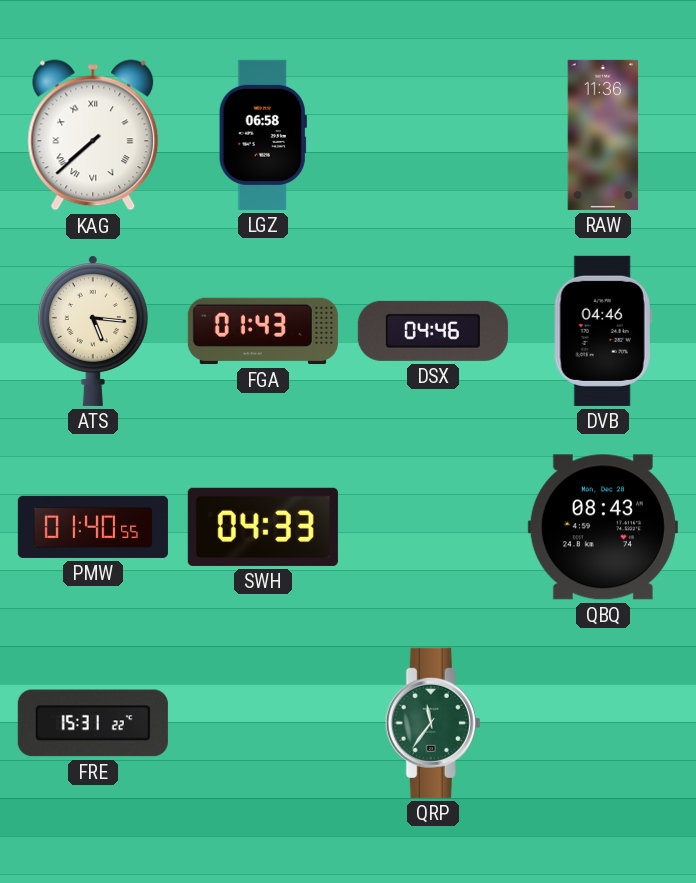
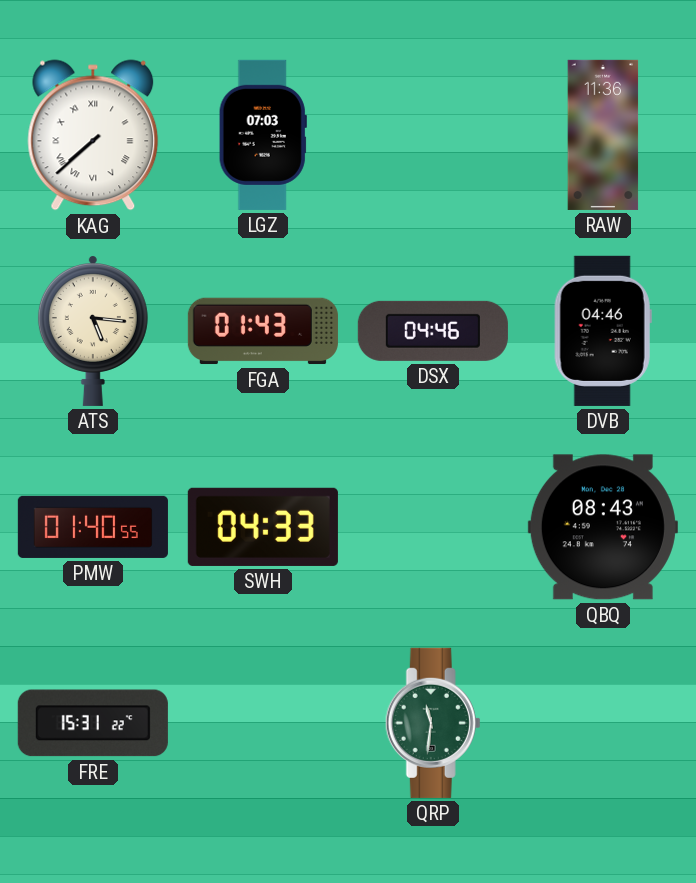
LGZ: 06:58 -> 07:03
QRP: 11:36 -> 11:31
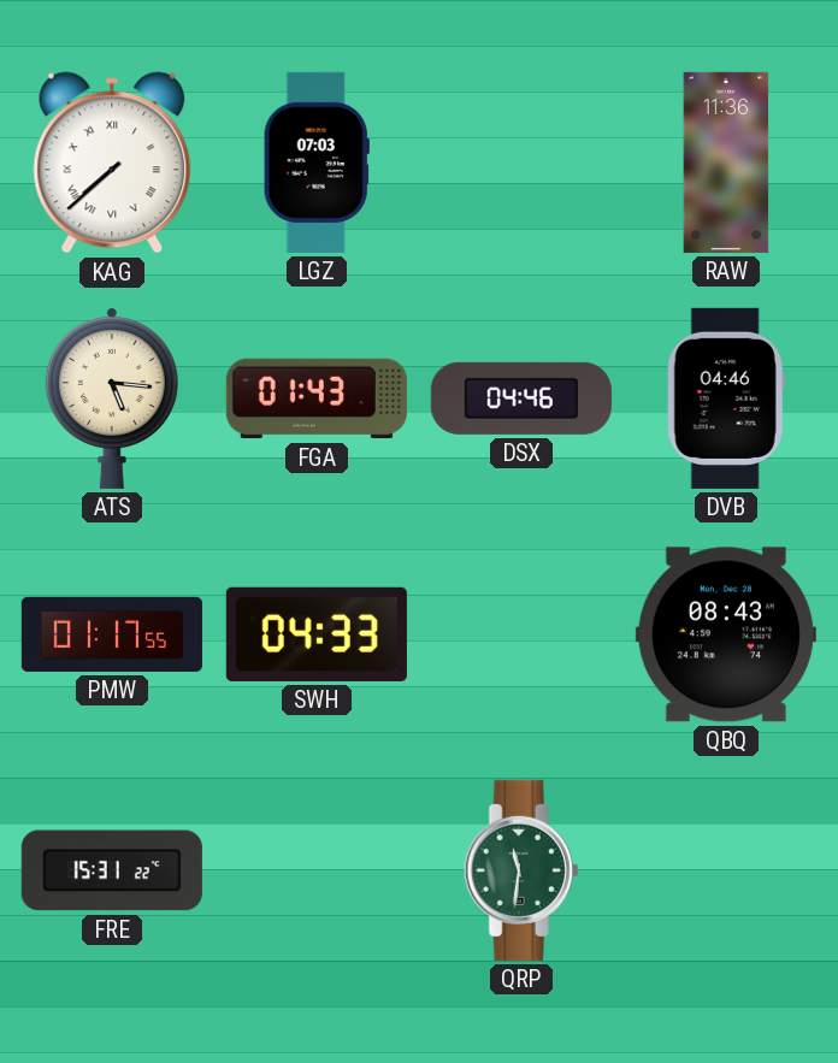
PMW: 01:40 -> 01:17
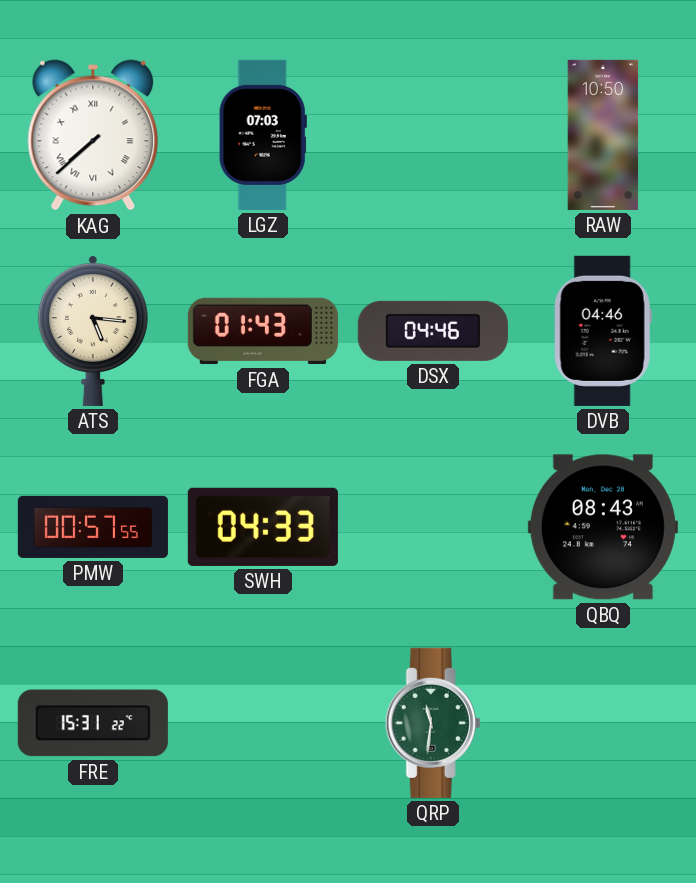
RAW: 11:36 -> 10:50
PMW: 01:17 -> 00:57
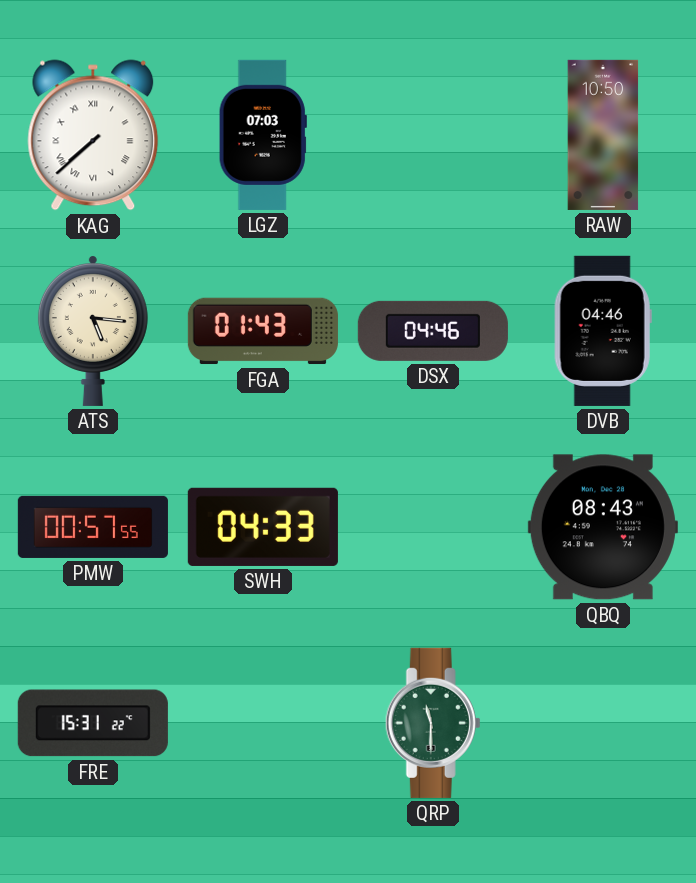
QRP: 11:31 -> 11:30
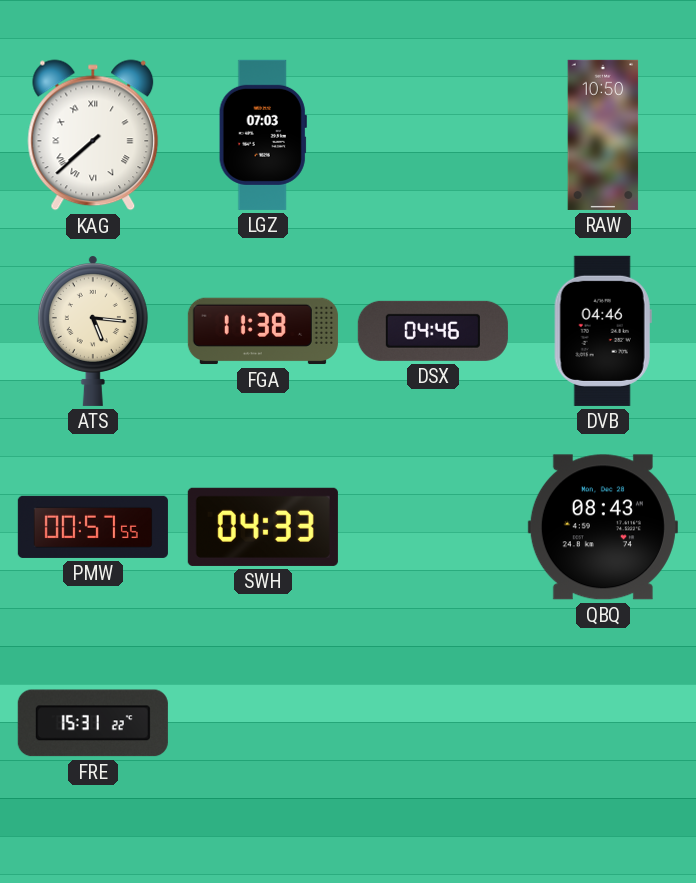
FGA: 01:43 -> 11:38
QRP: 11:30 -> none
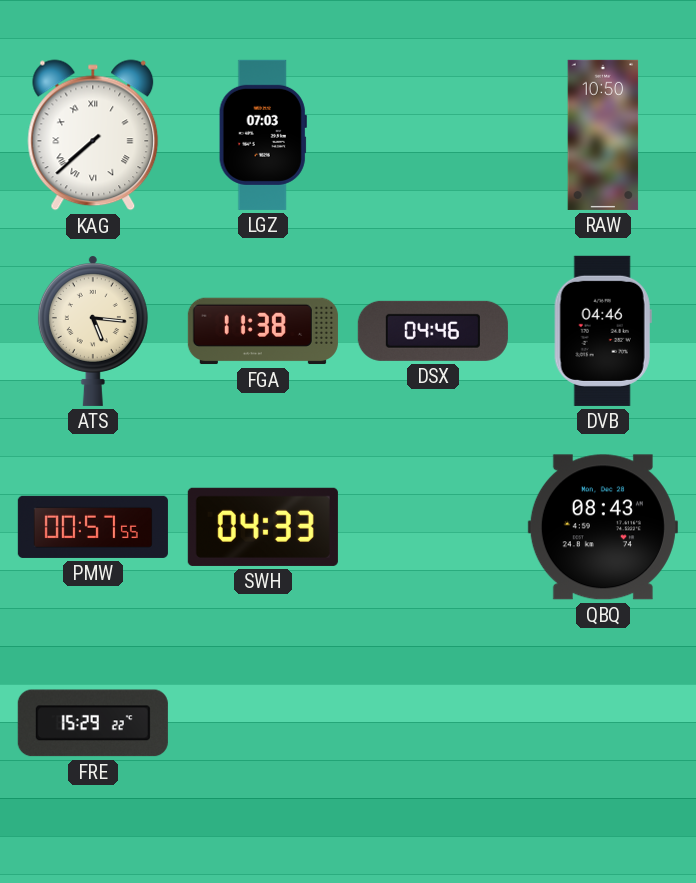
FRE: 15:31 -> 15:29
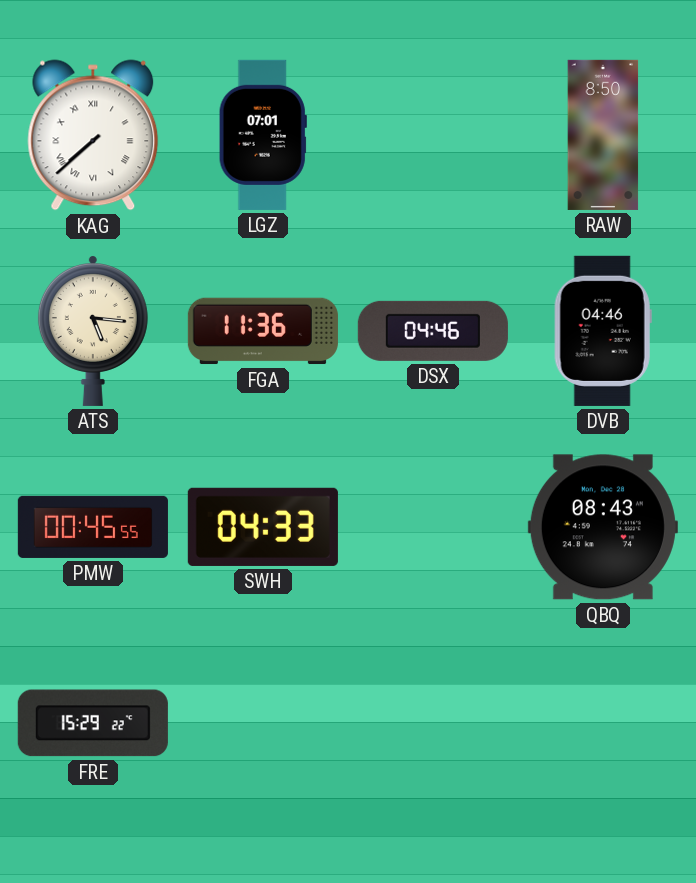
LGZ: 07:03 -> 07:01
RAW: 10:50 -> 8:50
FGA: 11:38 -> 11:36
PMW: 00:57 -> 00:45
